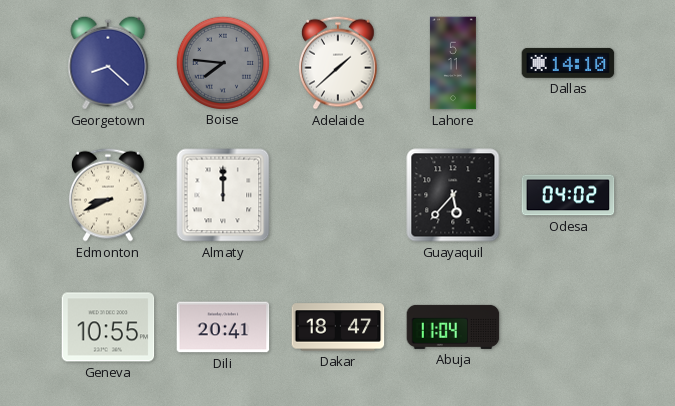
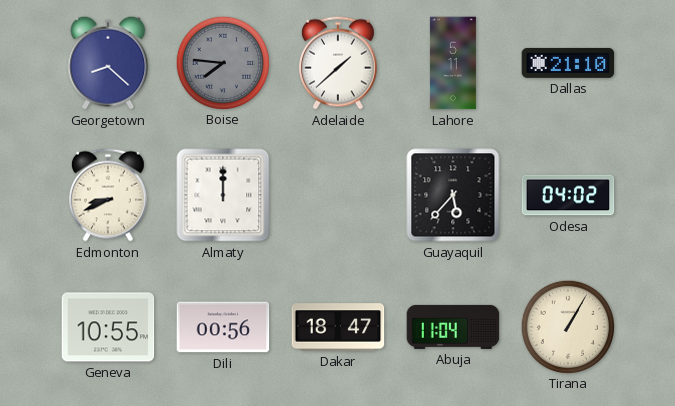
Dallas: 14:10 -> 21:10
Dili: 20:41 -> 00:56
Tirana: none -> 1:05
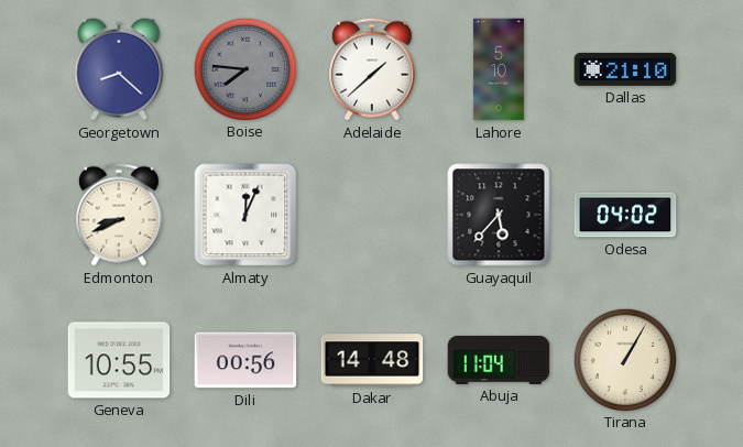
Lahore: 5:11 -> 5:10
Almaty: 12:00 -> 12:04
Dakar: 18:47 -> 14:48
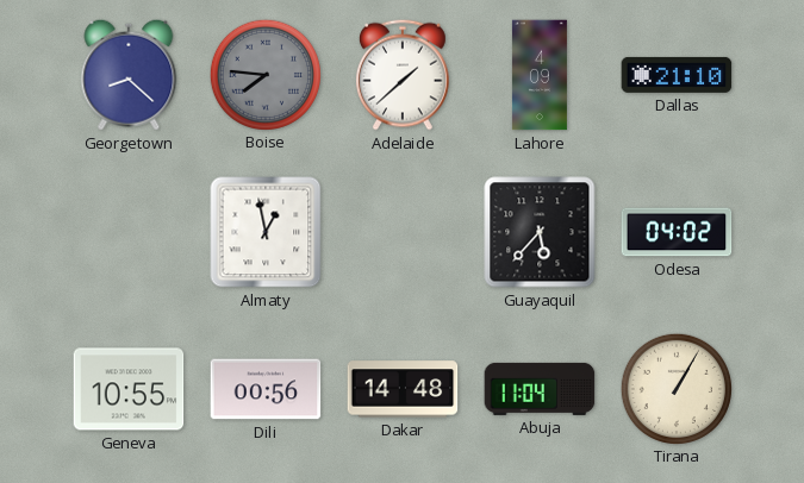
Lahore: 5:10 -> 4:09
Edmonton: 8:41 -> none
Almaty: 12:04 -> 12:58
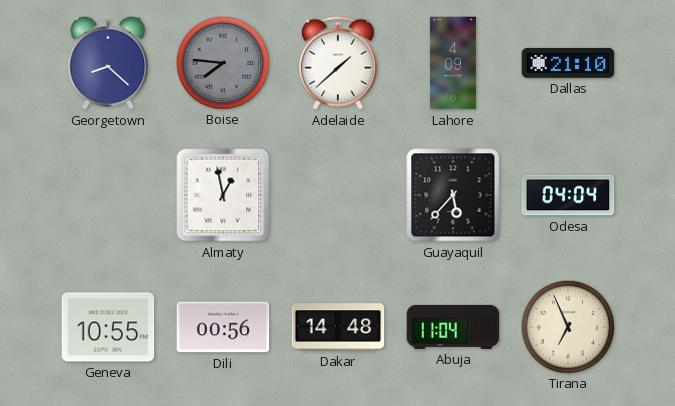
Odesa: 04:02 -> 04:04
Tirana: 1:05 -> 6:56
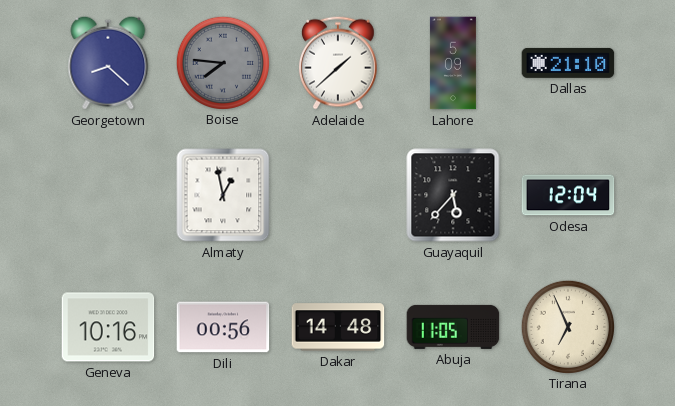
Lahore: 4:09 -> 5:09
Odesa: 04:04 -> 12:04
Geneva: 10:55 -> 10:16
Abuja: 11:04 -> 11:05
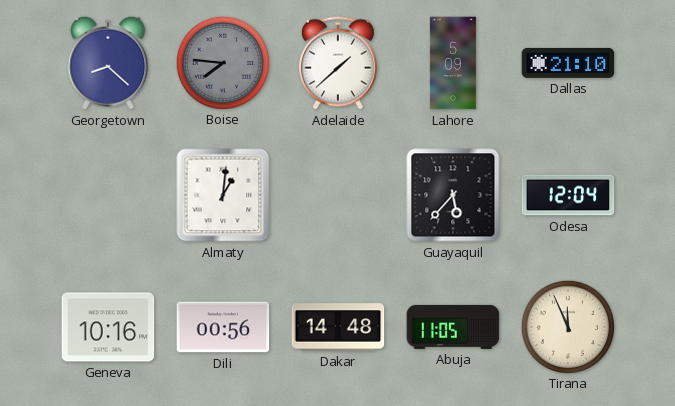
Almaty: 12:58 -> 1:01
Tirana: 6:56 -> 11:56
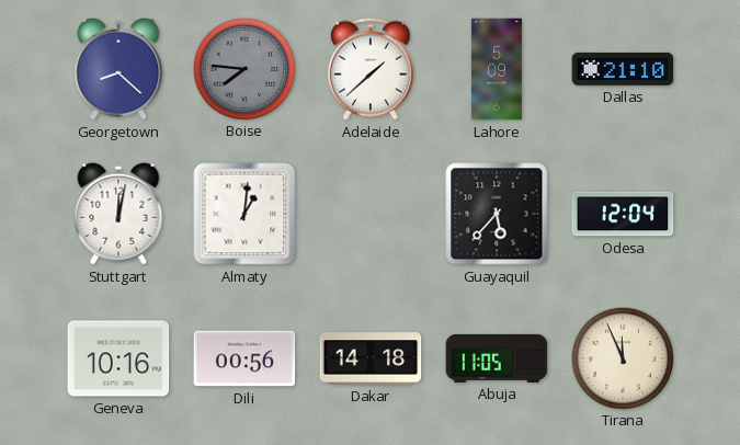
Stuttgart: none -> 12:02
Dakar: 14:48 -> 14:18
